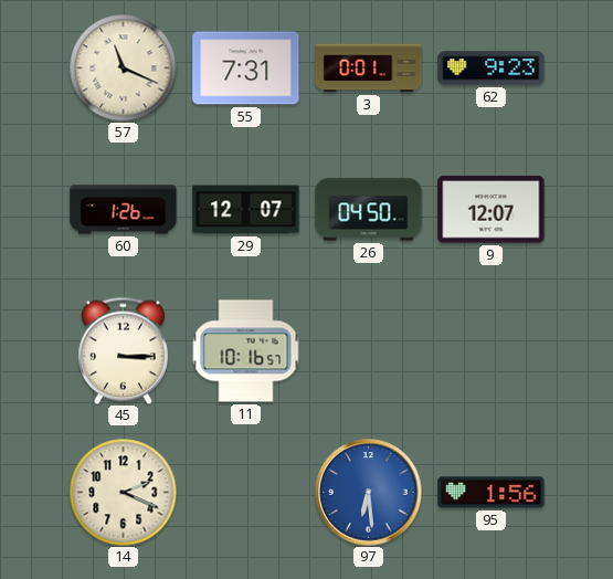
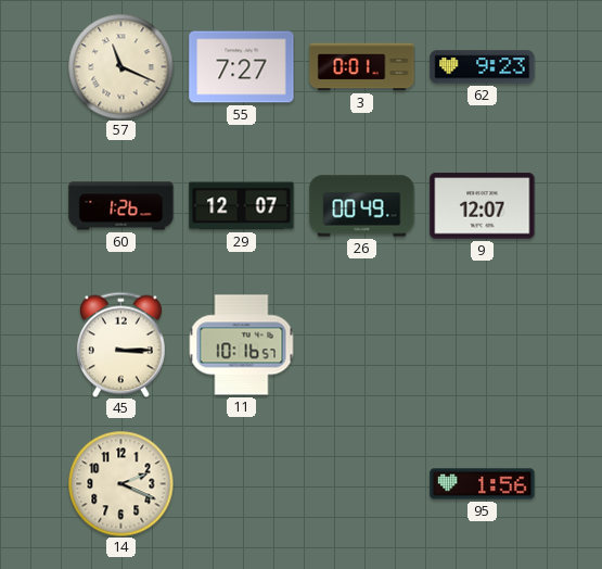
55: 7:31 -> 7:27
26: 04:50 -> 00:49
97: 6:29 -> none
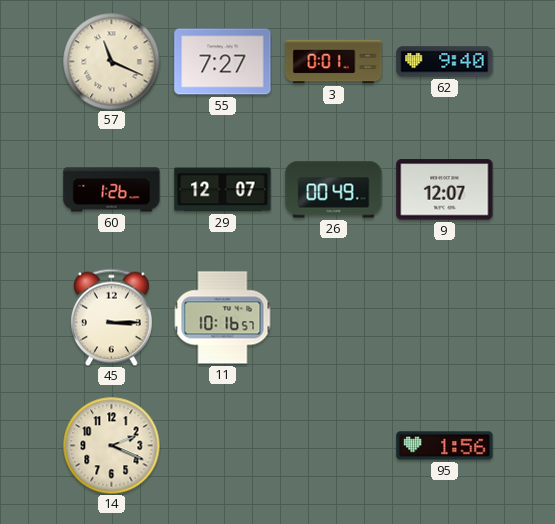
62: 9:23 -> 9:40
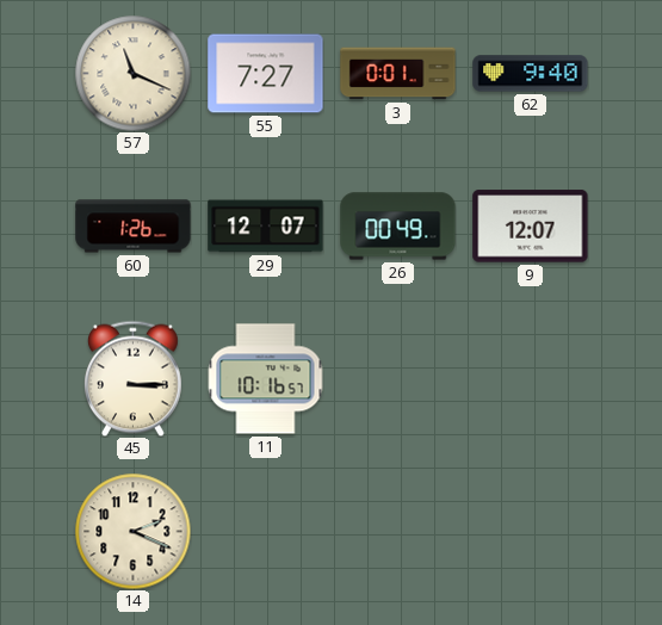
95: 1:56 -> none
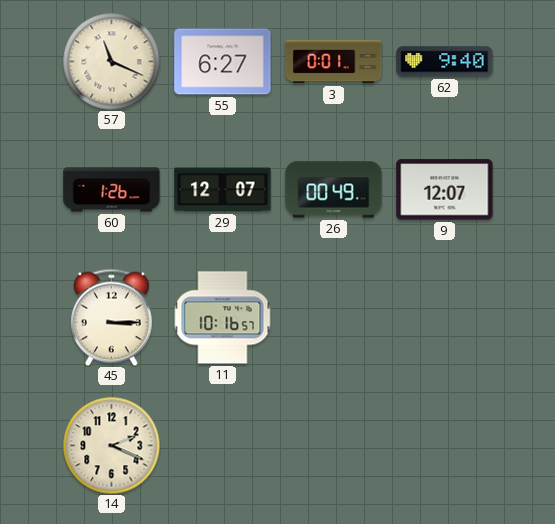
55: 7:27 -> 6:27
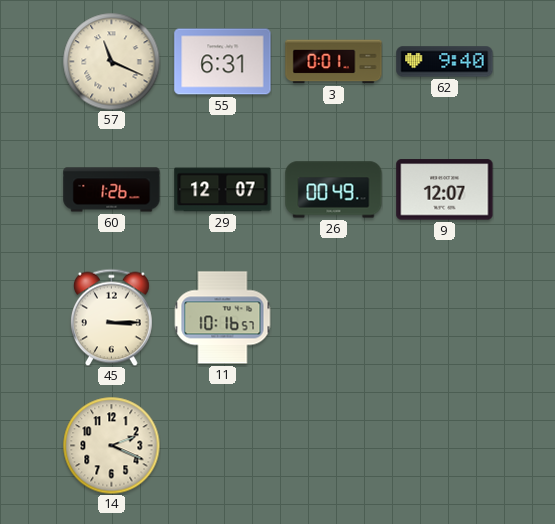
55: 6:27 -> 6:31
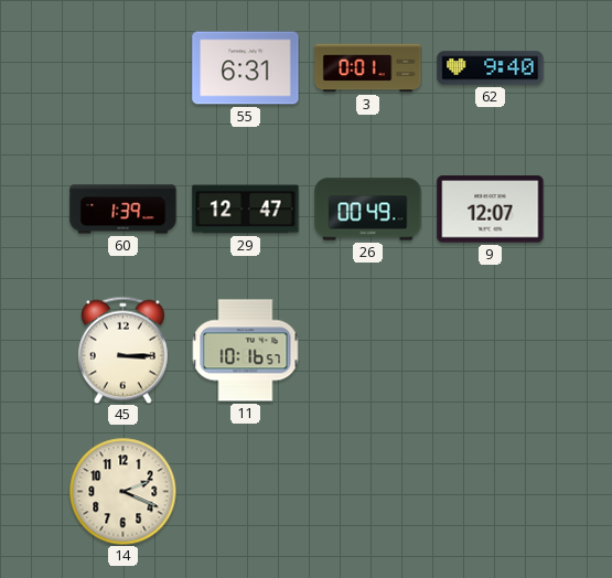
57: 11:19 -> none
60: 1:26 -> 1:39
29: 12:07 -> 12:47
